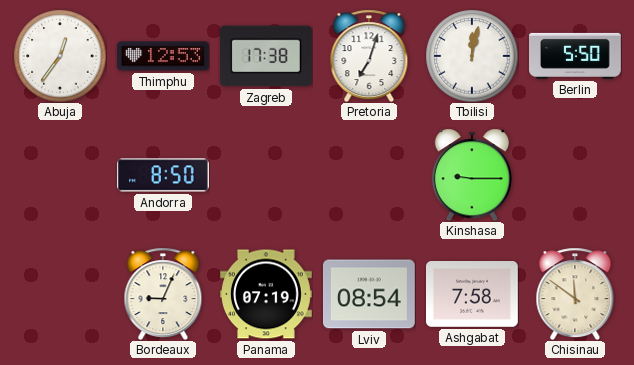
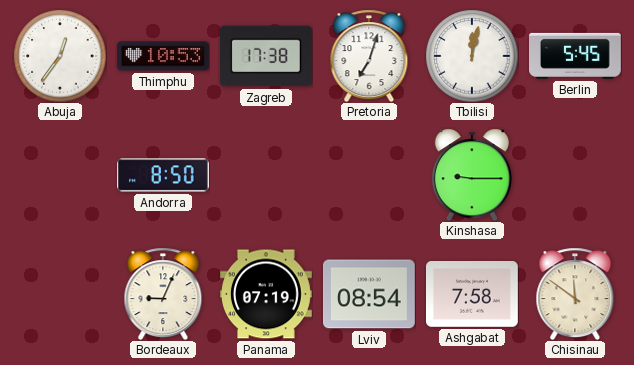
Thimphu: 12:53 -> 10:53
Berlin: 5:50 -> 5:45
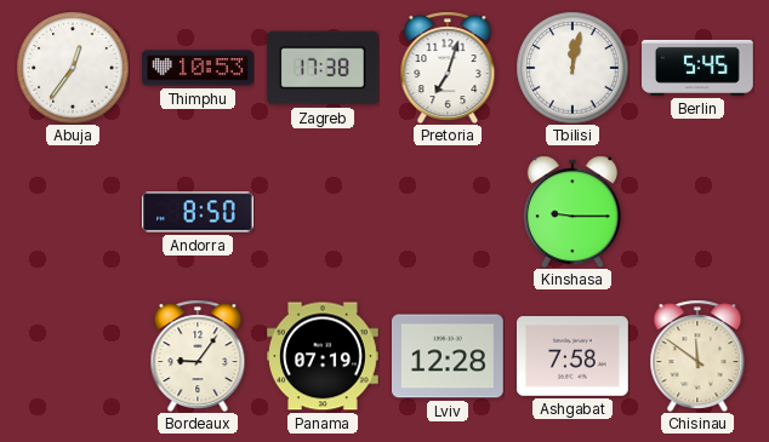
Bordeaux: 9:04 -> 9:06
Lviv: 08:54 -> 12:28
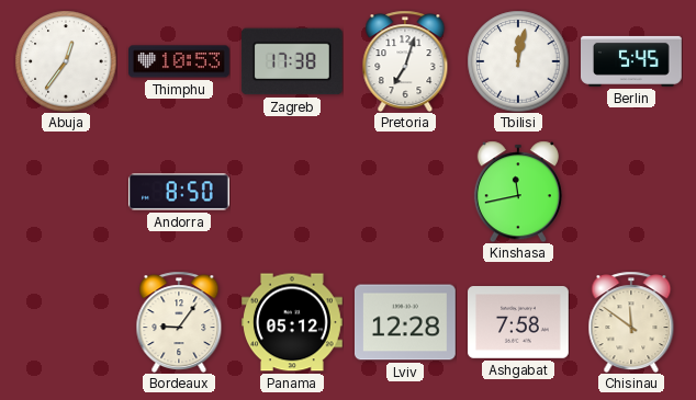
Kinshasa: 9:15 -> 11:43
Panama: 07:19 -> 05:12
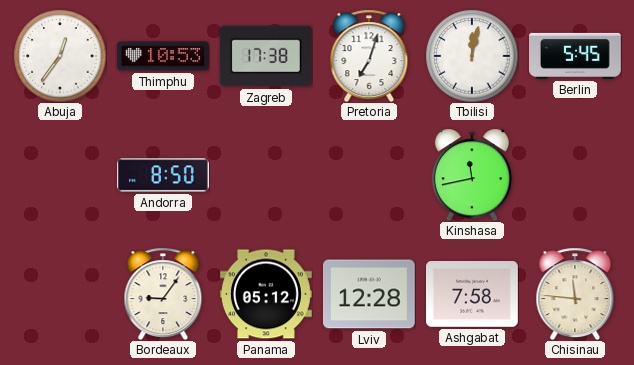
Chisinau: 11:51 -> 11:46
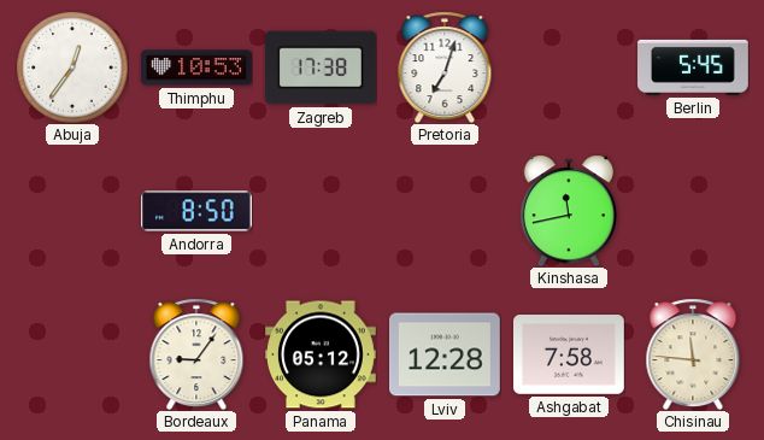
Tbilisi: 12:02 -> none
